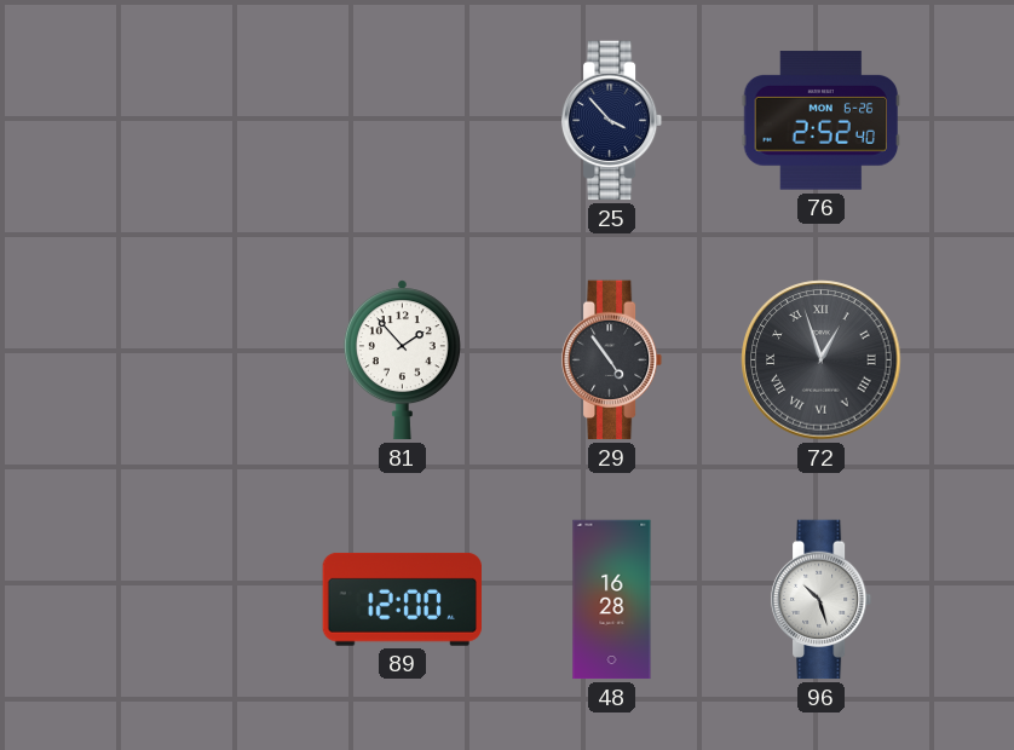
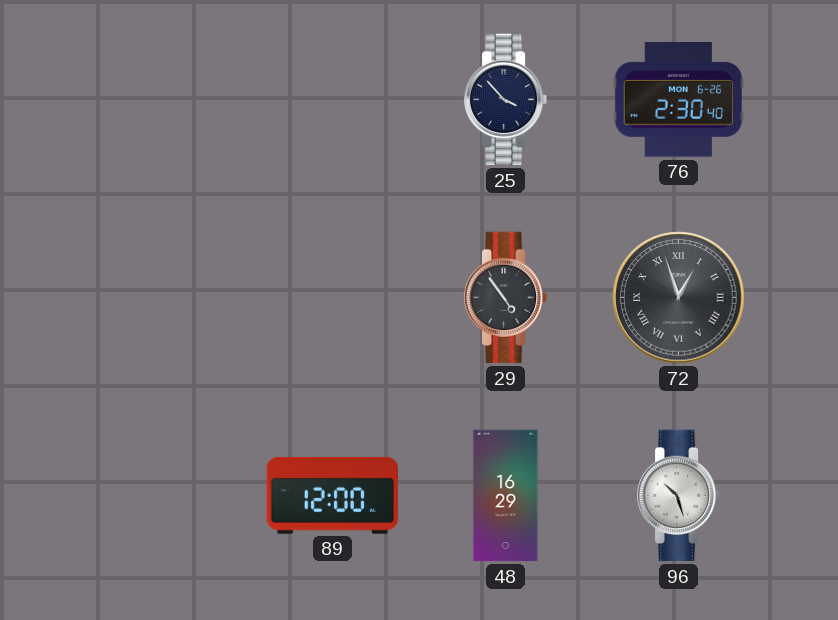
76: 2:52 -> 2:30
81: 1:53 -> none
48: 16:28 -> 16:29
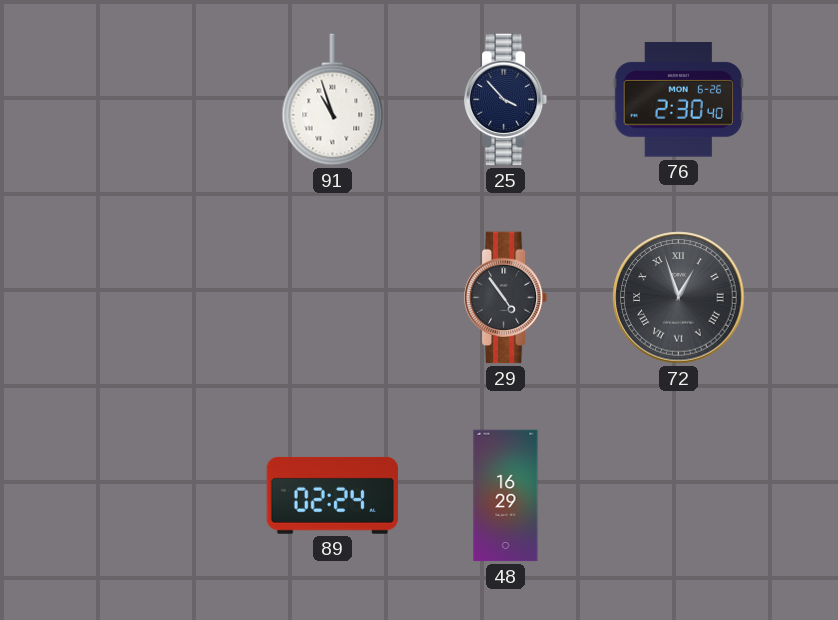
91: none -> 10:57
89: 12:00 -> 02:24
96: 10:27 -> none
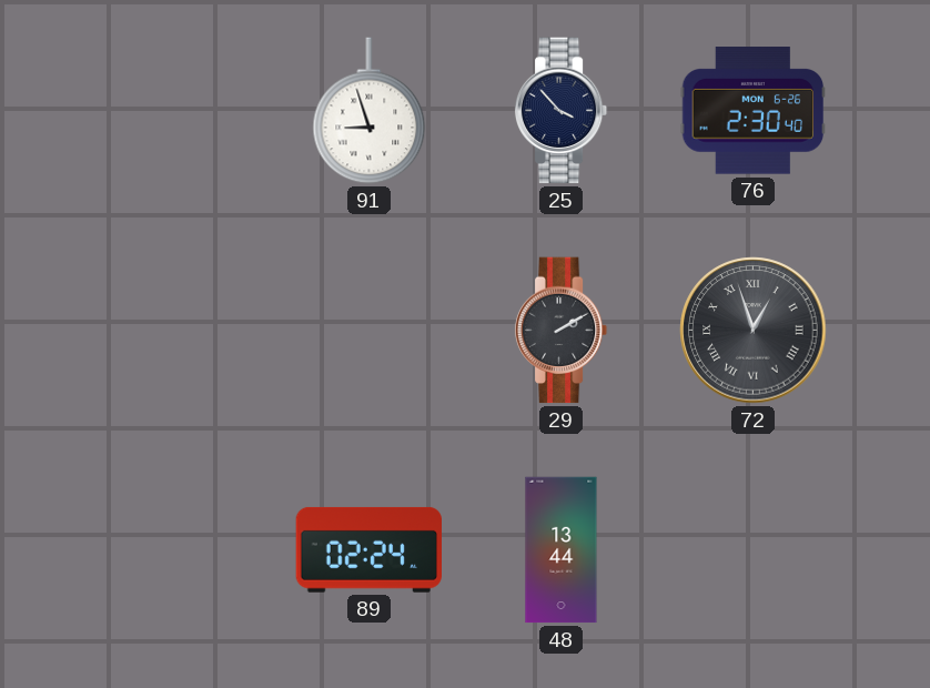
91: 10:57 -> 8:57
29: 4:54 -> 2:10
48: 16:29 -> 13:44
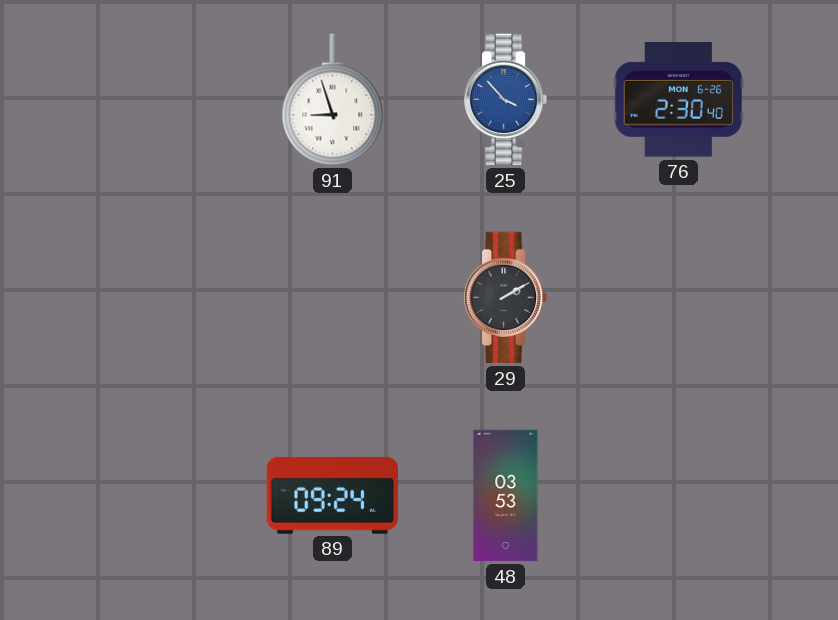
25 dial: navy -> blue
72: 12:57 -> none
89: 02:24 -> 09:24
48: 13:44 -> 03:53
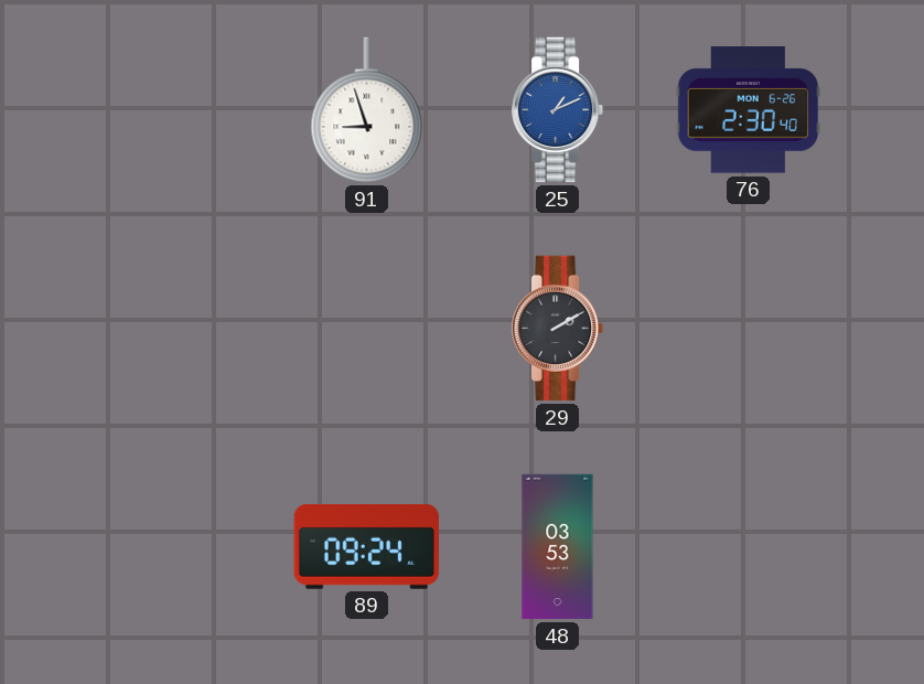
25: 3:53 -> 1:11
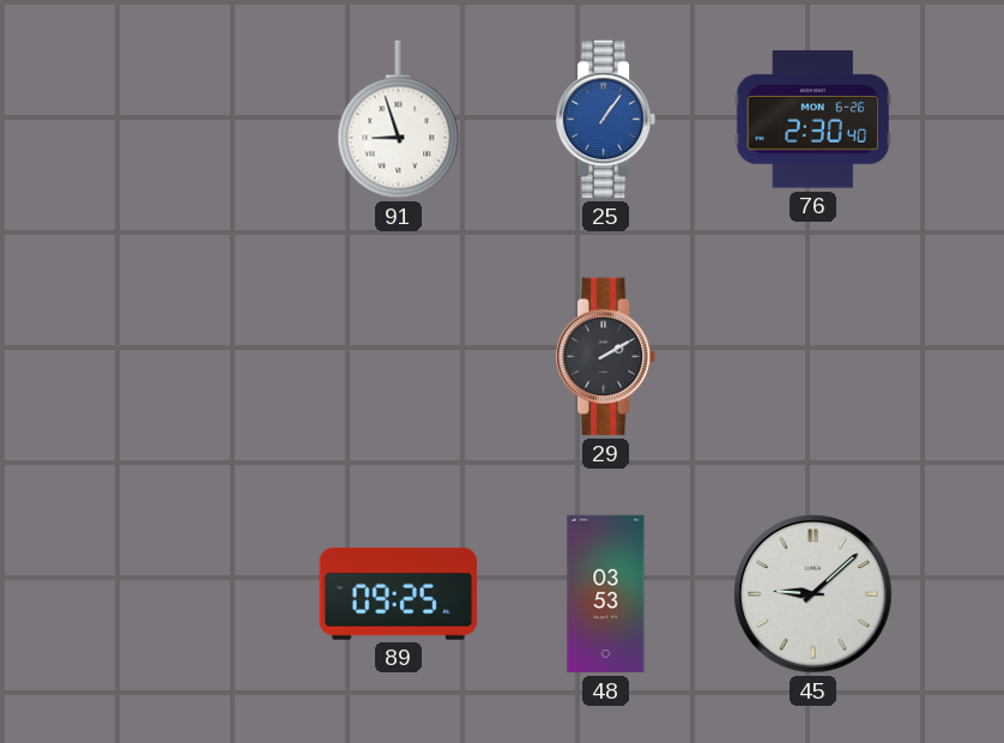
25: 1:11 -> 1:06
89: 09:24 -> 09:25
45: none -> 9:08
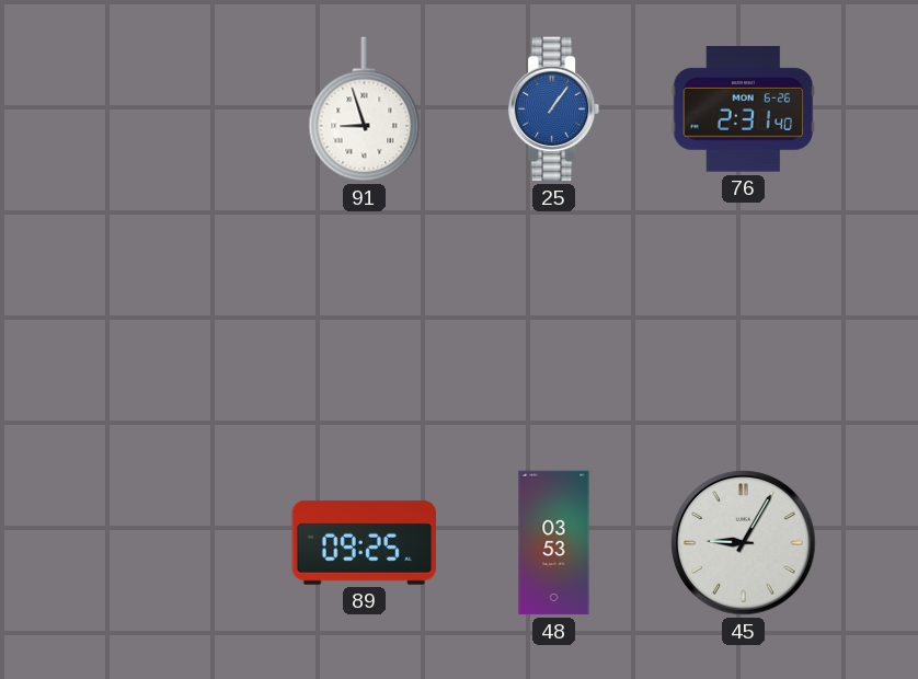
76: 2:30 -> 2:31
29: 2:10 -> none
45: 9:08 -> 9:05
